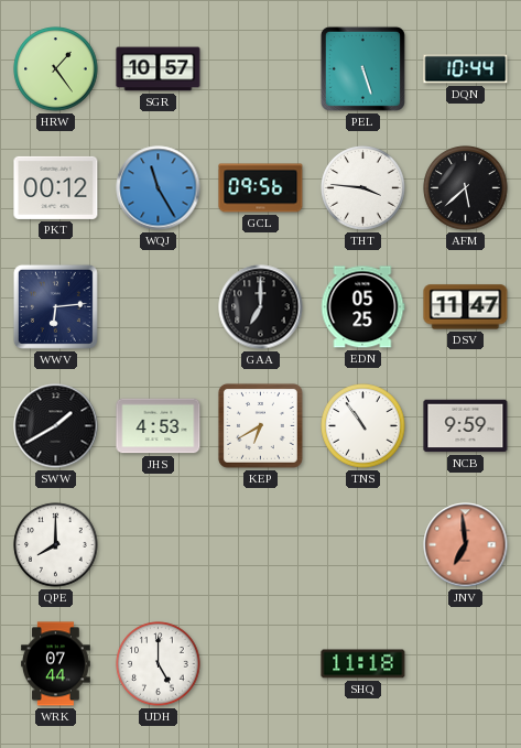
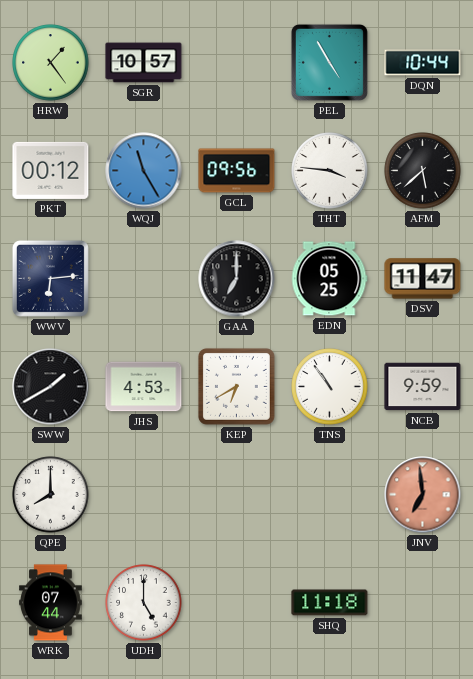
PEL: 5:27 -> 4:55
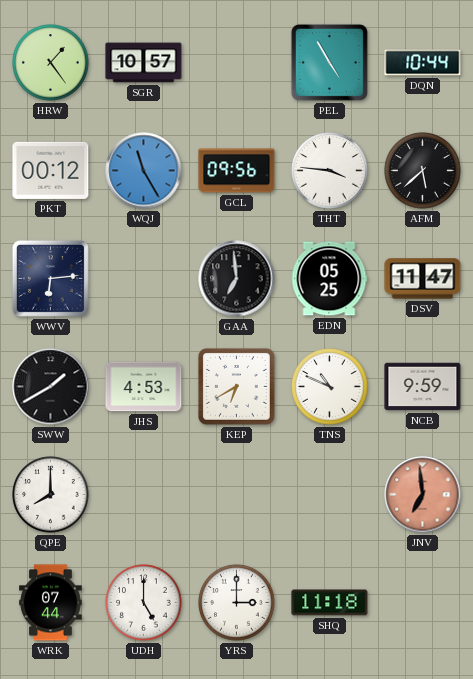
GAA: 7:00 -> 6:59
TNS: 10:54 -> 10:49
YRS: none -> 3:00
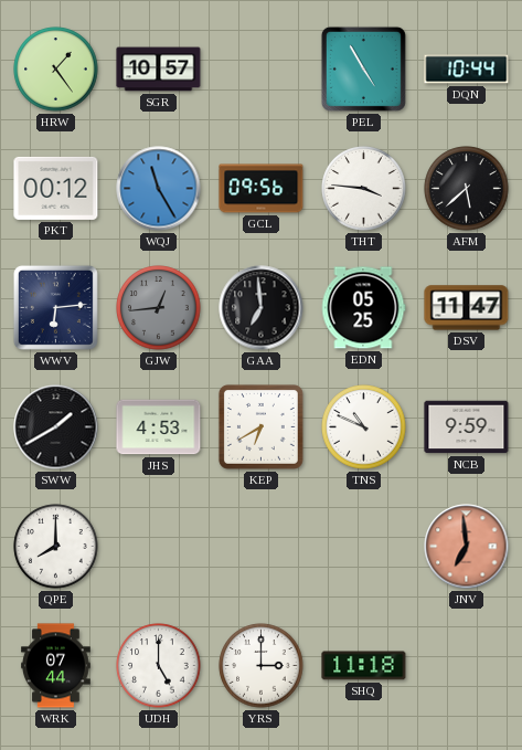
GJW: none -> 12:44
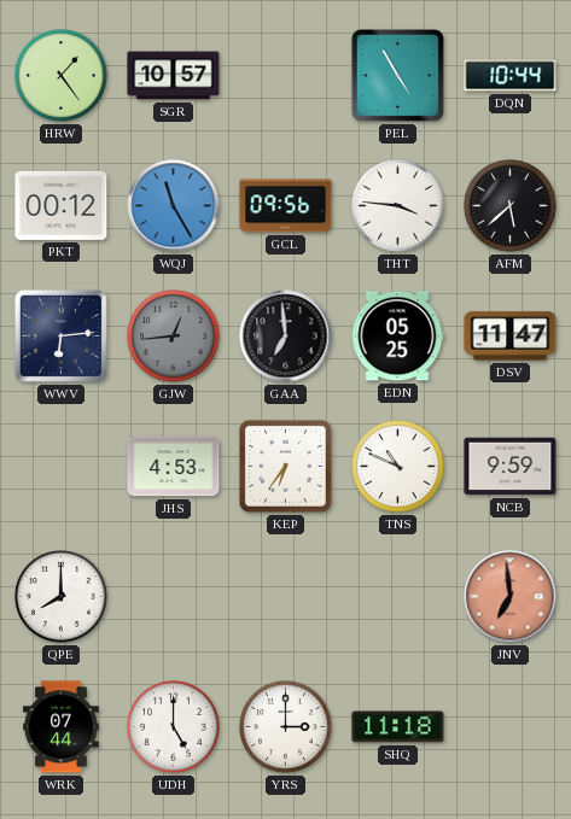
SWW: 1:40 -> none
KEP: 6:40 -> 6:36
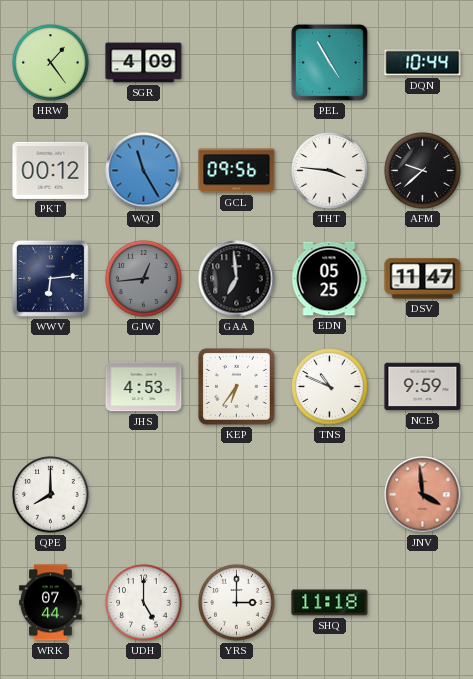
SGR: 10:57 -> 4:09
AFM: 5:38 -> 9:38
JNV: 6:59 -> 3:59
